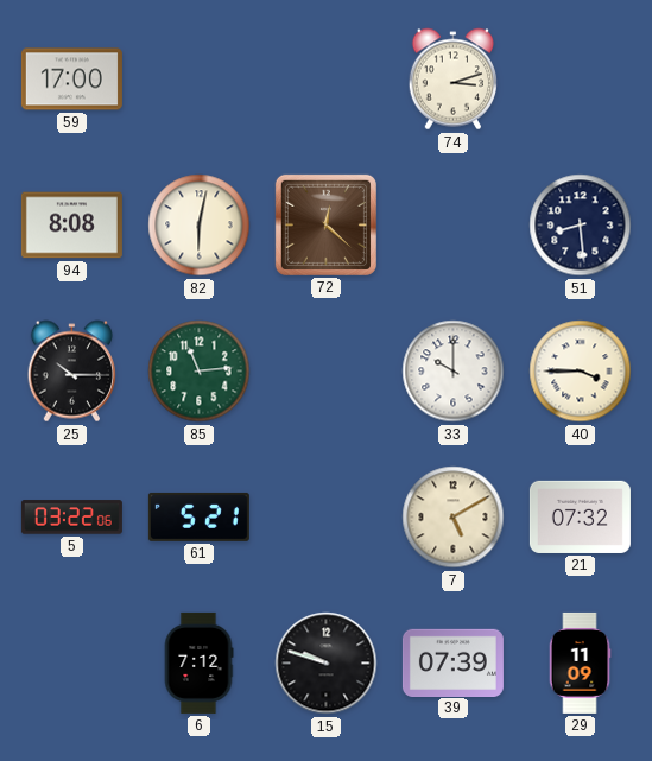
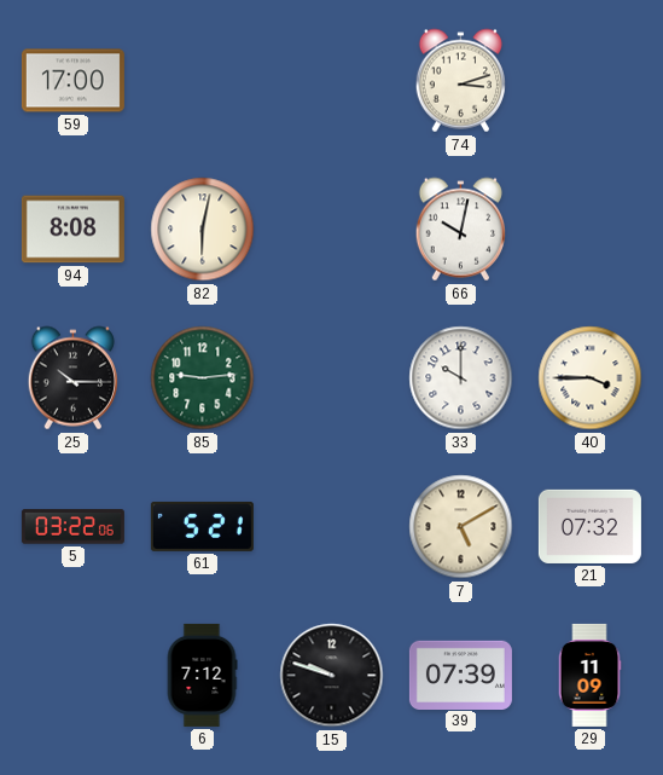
72: 12:22 -> none
66: none -> 10:02
51: 8:29 -> none
85: 11:14 -> 9:14
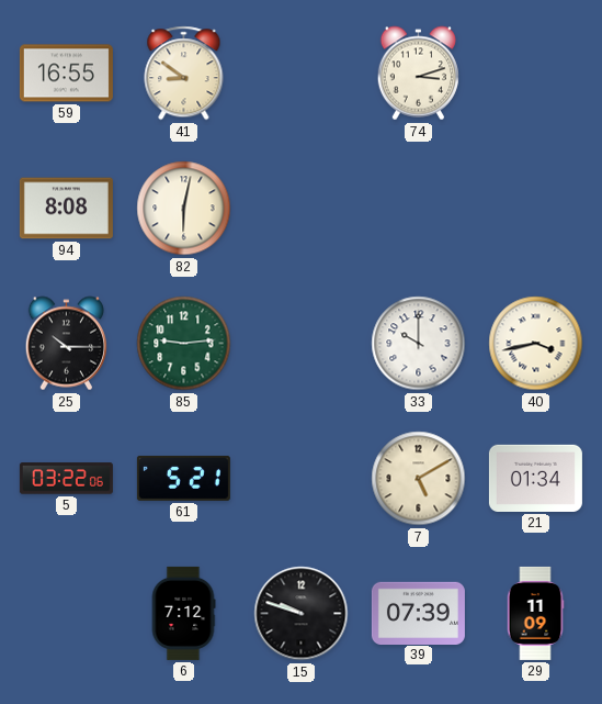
59: 17:00 -> 16:55
41: none -> 8:51
66: 10:02 -> none
40: 3:45 -> 3:43
21: 07:32 -> 01:34
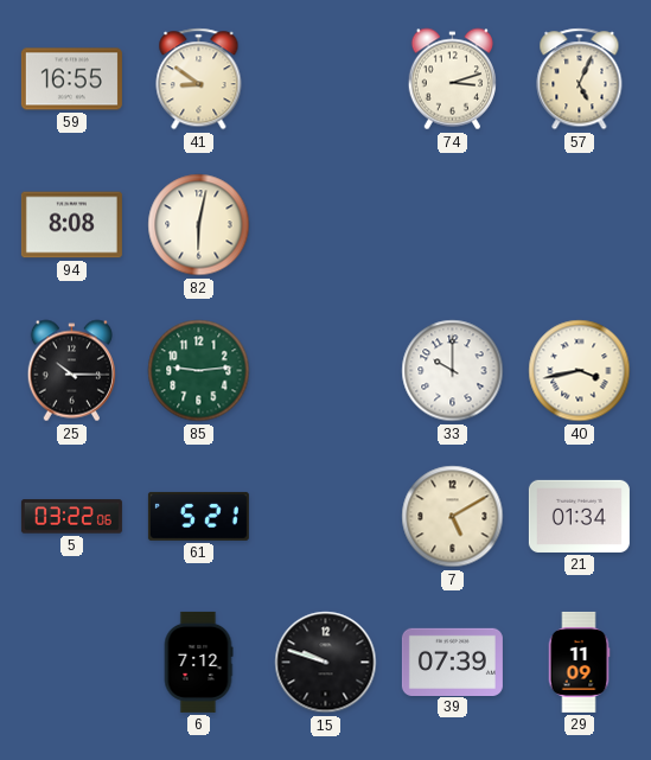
57: none -> 5:04
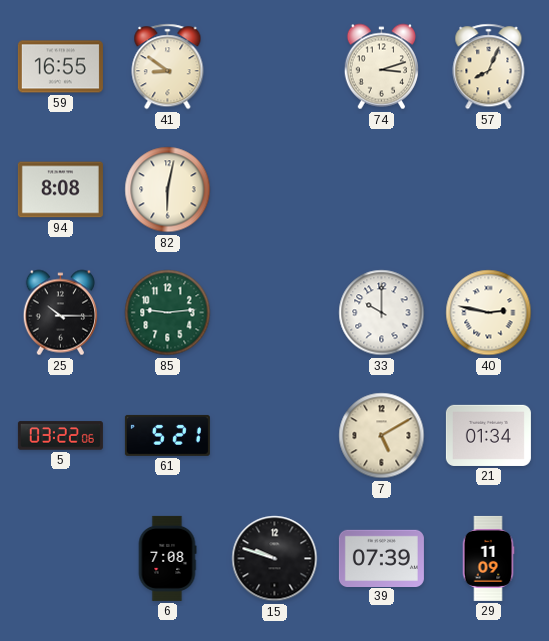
57: 5:04 -> 8:04
40: 3:43 -> 2:47
6: 7:12 -> 7:08
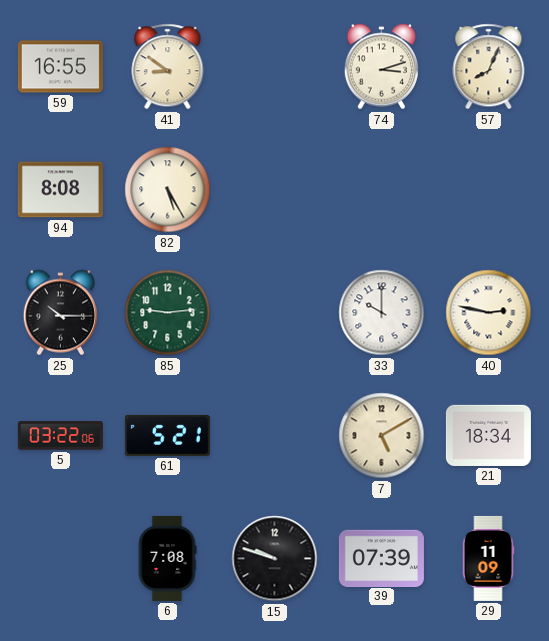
82: 6:02 -> 5:25
21: 01:34 -> 18:34
